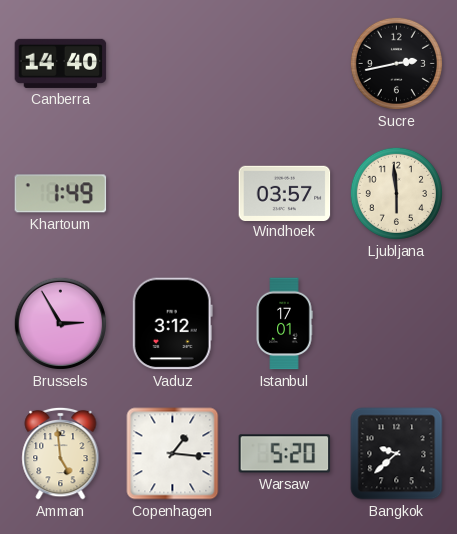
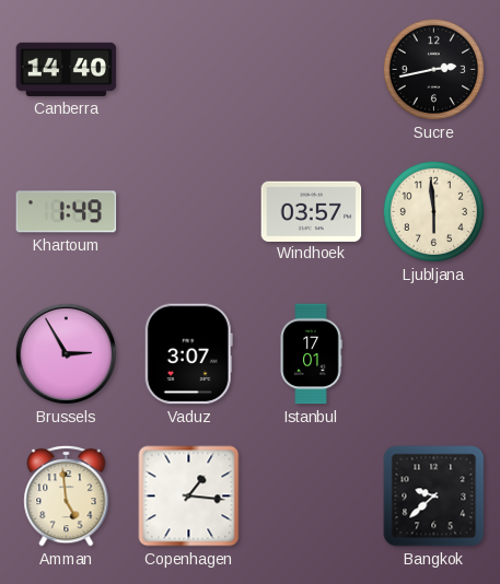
Vaduz: 3:12 -> 3:07
Warsaw: 5:20 -> none
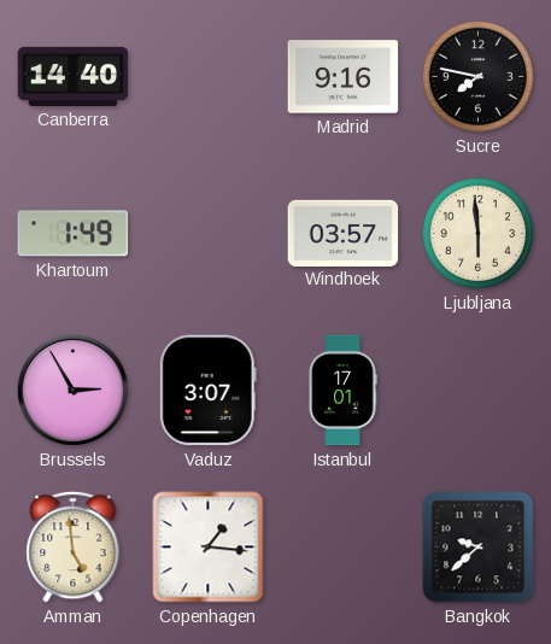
Madrid: none -> 9:16
Sucre: 2:43 -> 7:47
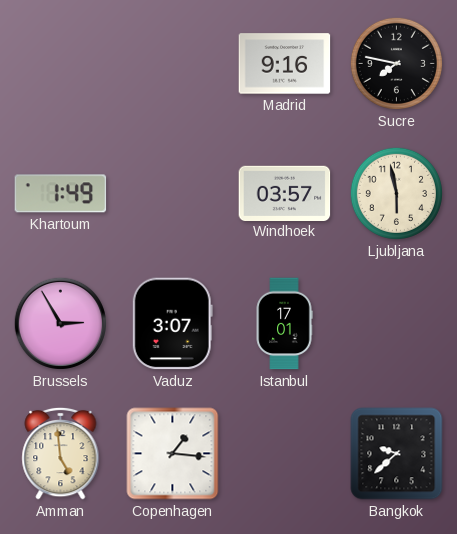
Canberra: 14:40 -> none
Ljubljana: 5:59 -> 5:58
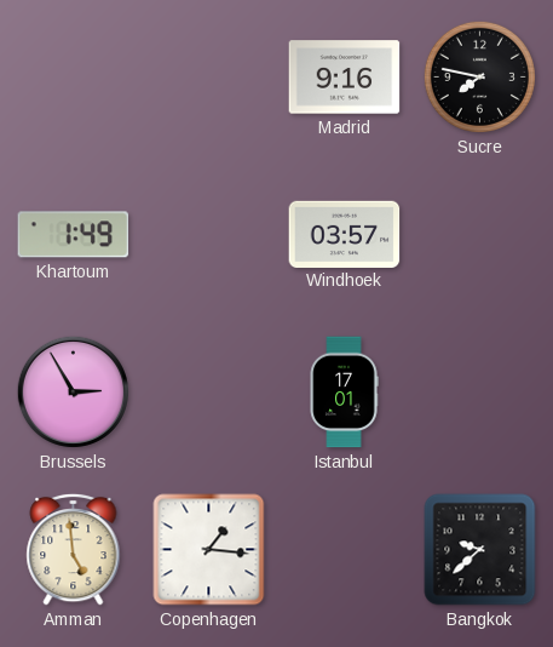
Ljubljana: 5:58 -> none
Vaduz: 3:07 -> none
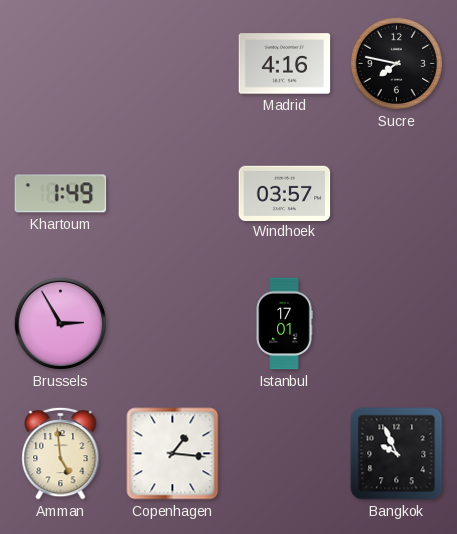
Madrid: 9:16 -> 4:16
Bangkok: 9:38 -> 9:56
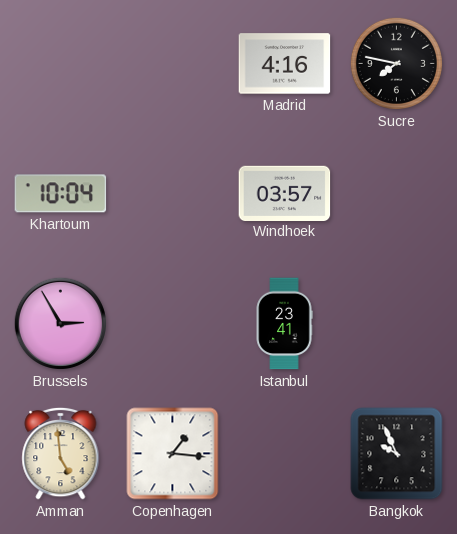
Khartoum: 1:49 -> 10:04
Istanbul: 17:01 -> 23:41
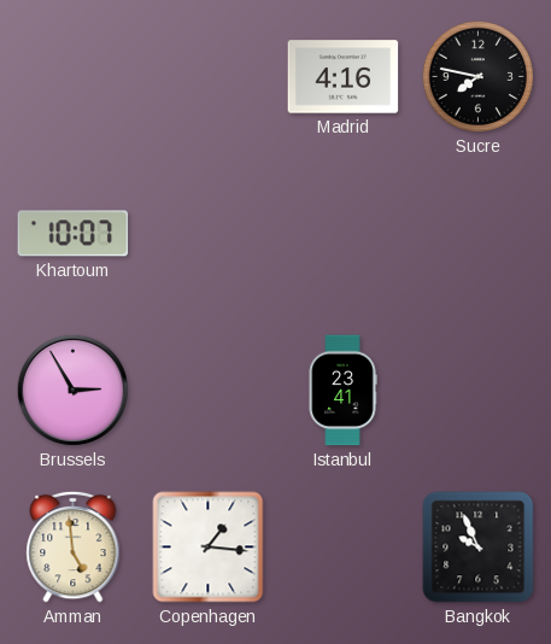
Khartoum: 10:04 -> 10:07
Windhoek: 03:57 -> none
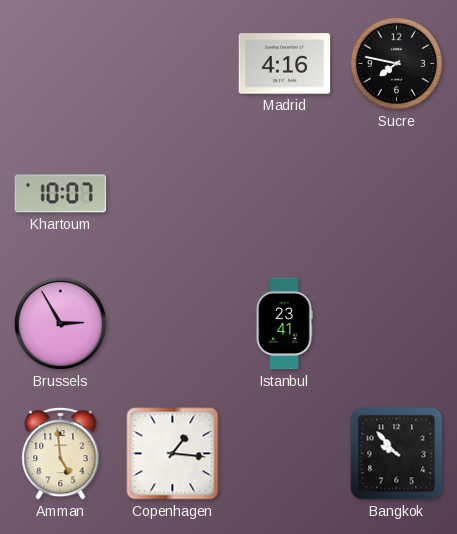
Bangkok: 9:56 -> 9:53
